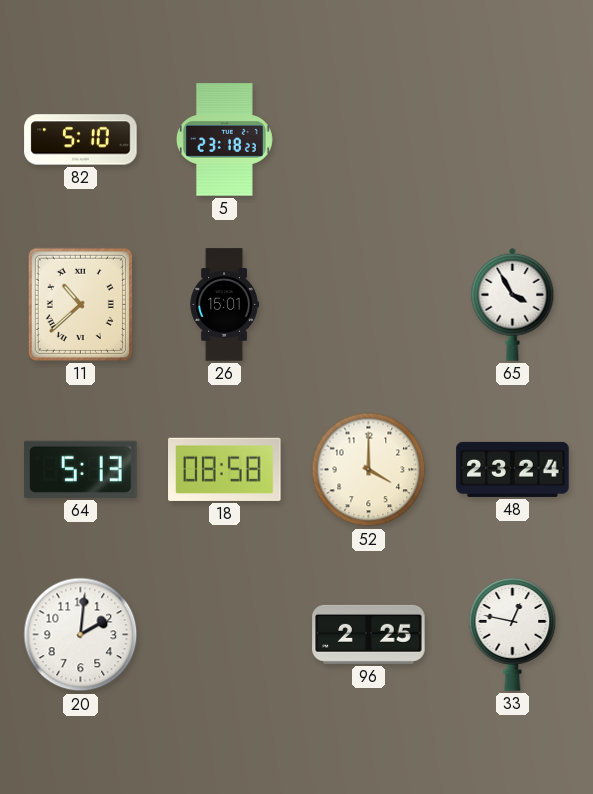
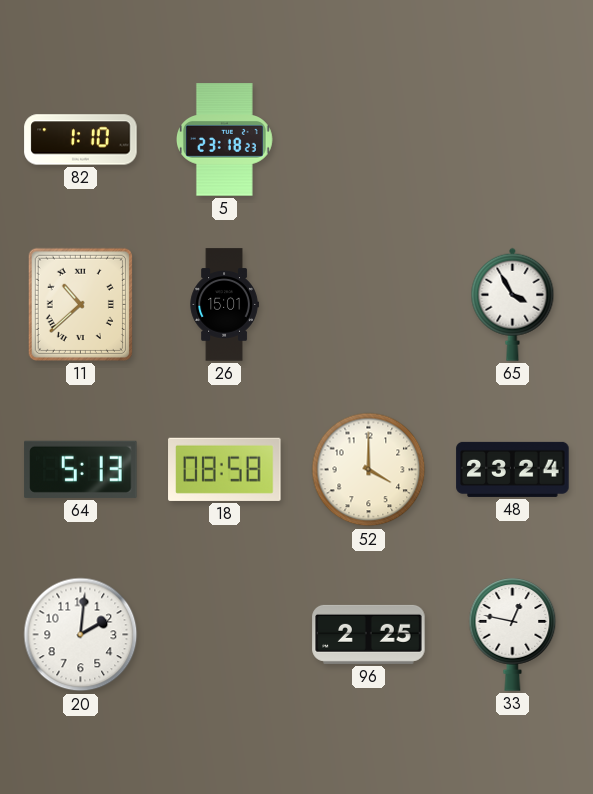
82: 5:10 -> 1:10
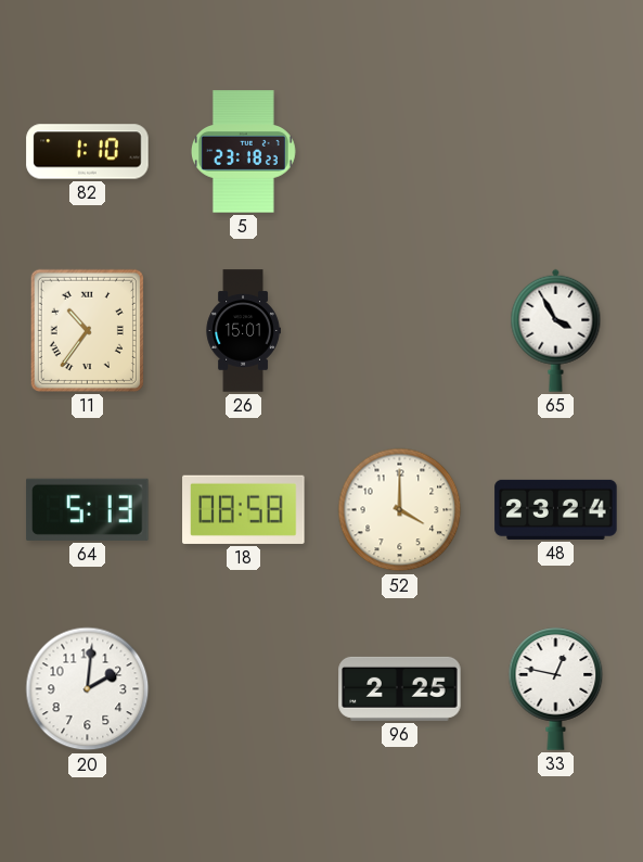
11: 10:38 -> 10:36
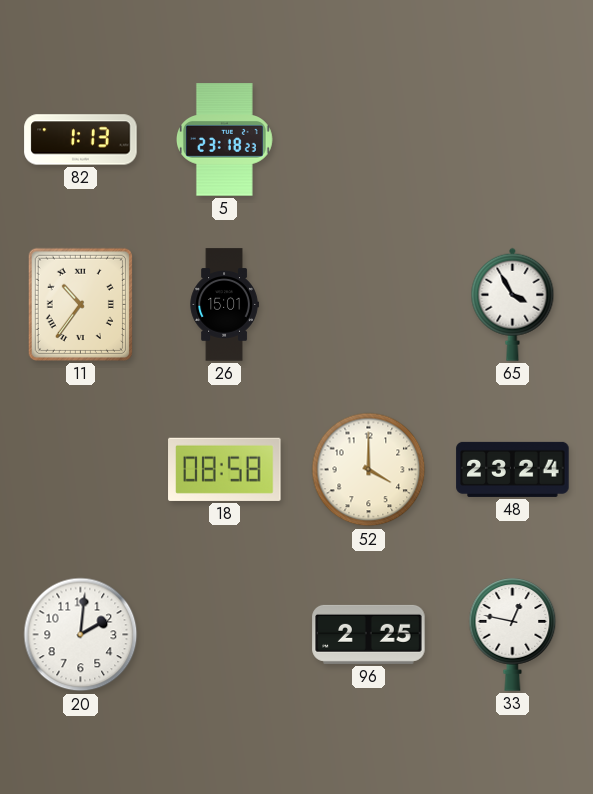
82: 1:10 -> 1:13
64: 5:13 -> none
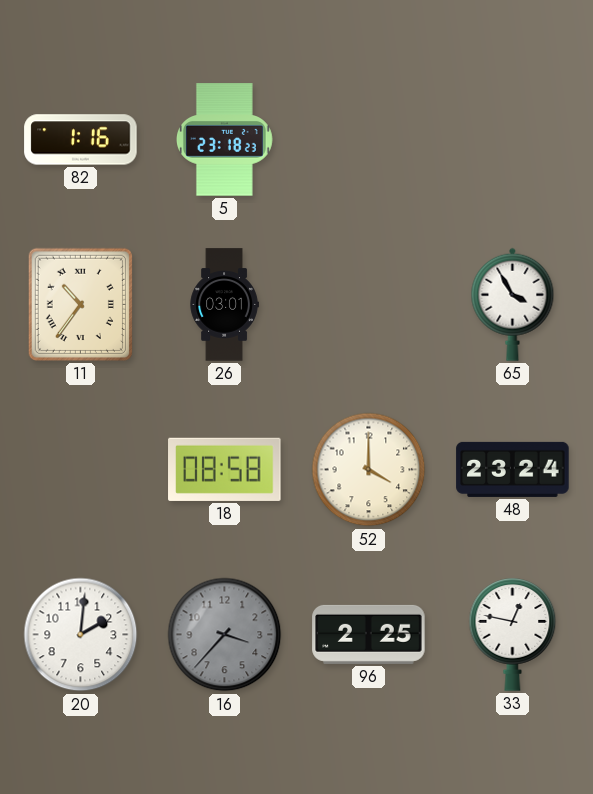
82: 1:13 -> 1:16
26: 15:01 -> 03:01
16: none -> 3:37
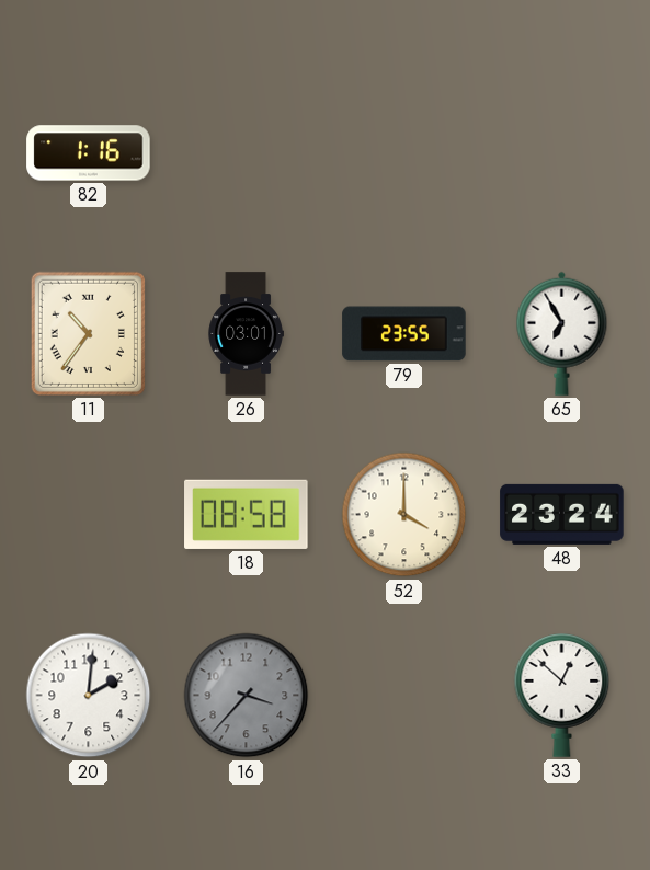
5: 23:18 -> none
79: none -> 23:55
65: 3:55 -> 6:55
96: 2:25 -> none
33: 12:47 -> 12:52
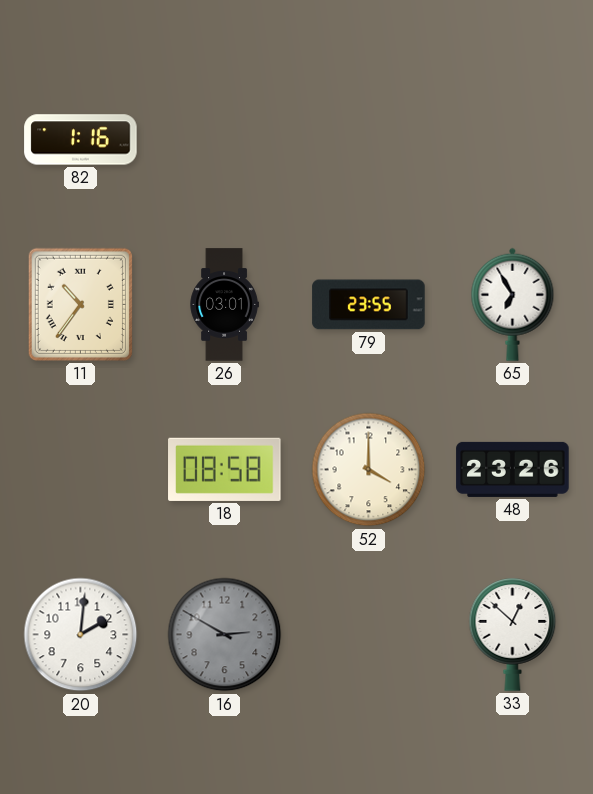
48: 23:24 -> 23:26
16: 3:37 -> 2:50
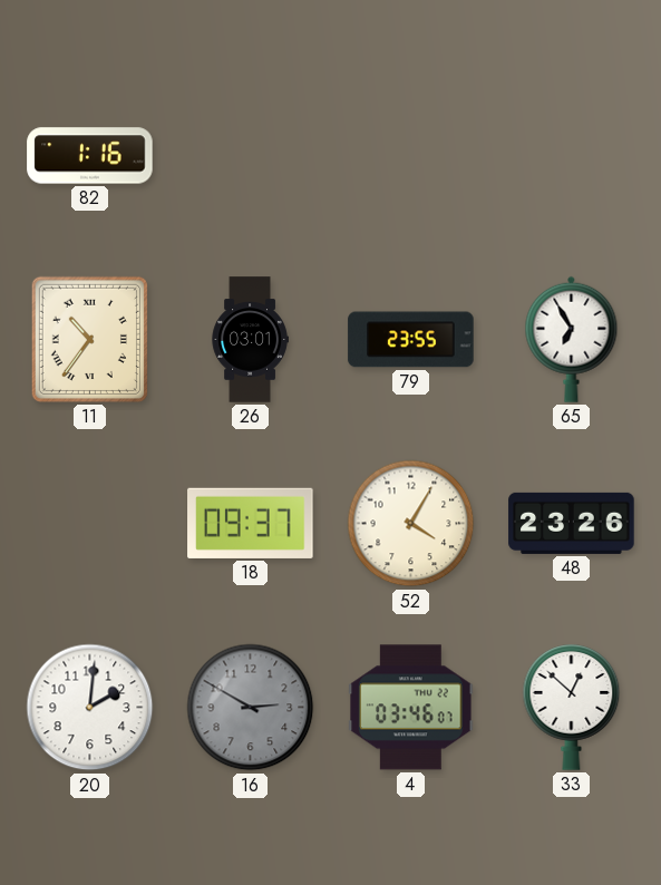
18: 08:58 -> 09:37
52: 4:00 -> 4:05
4: none -> 03:46
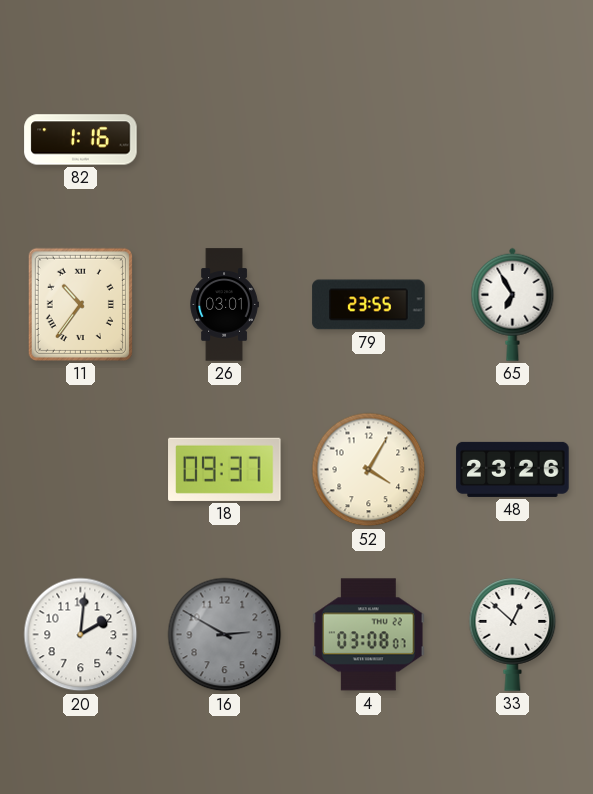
4: 03:46 -> 03:08
